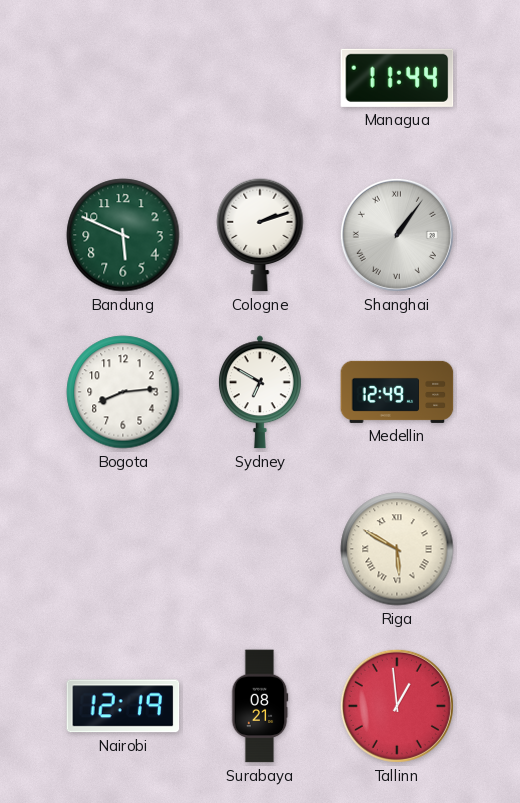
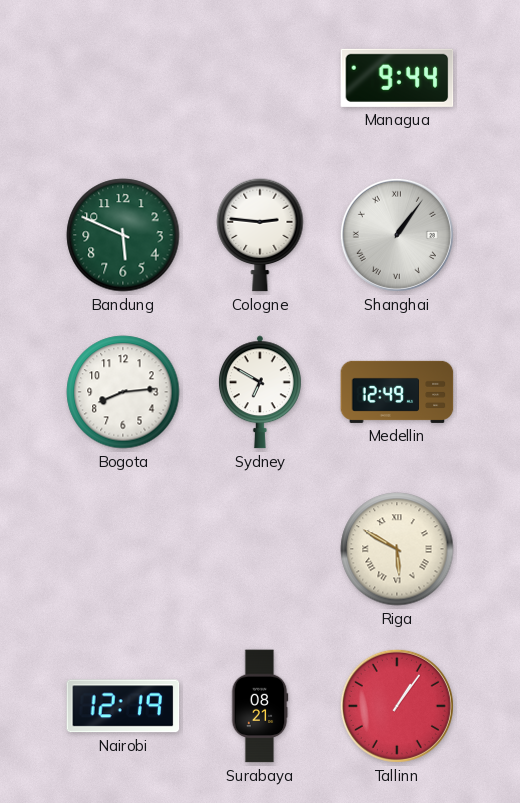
Managua: 11:44 -> 9:44
Cologne: 2:12 -> 2:46
Tallinn: 12:59 -> 1:06
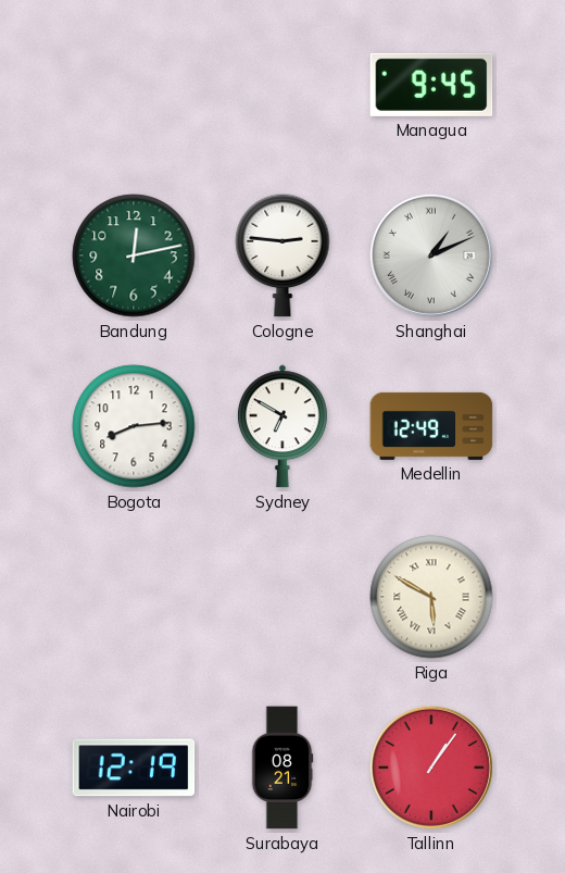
Managua: 9:44 -> 9:45
Bandung: 5:49 -> 12:13
Shanghai: 1:06 -> 1:11
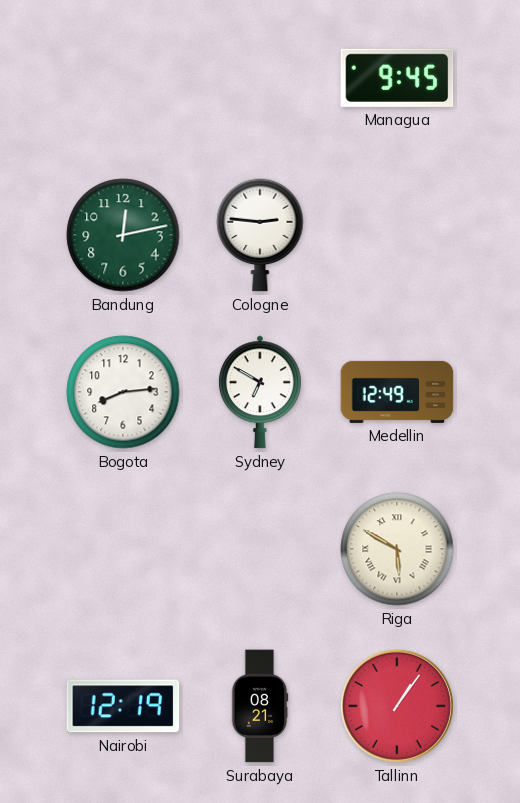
Shanghai: 1:11 -> none
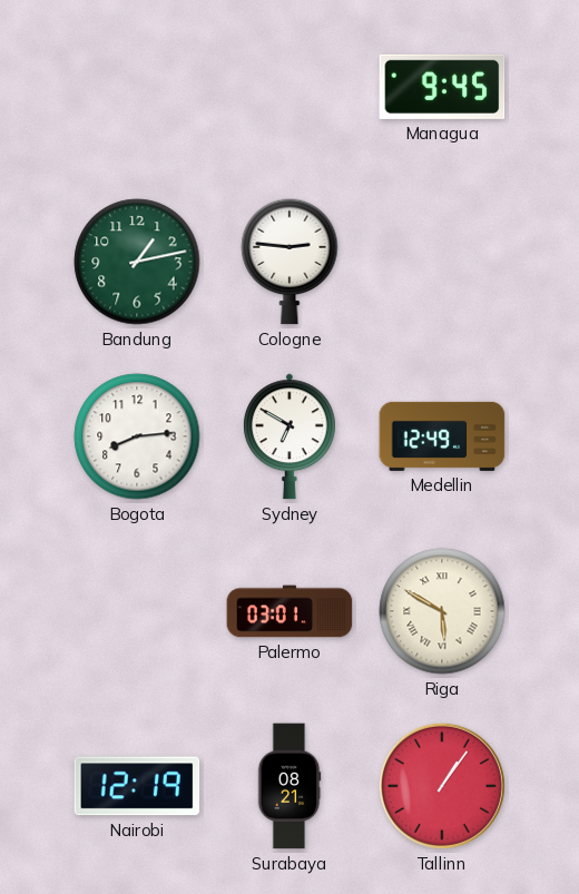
Bandung: 12:13 -> 1:13
Palermo: none -> 03:01
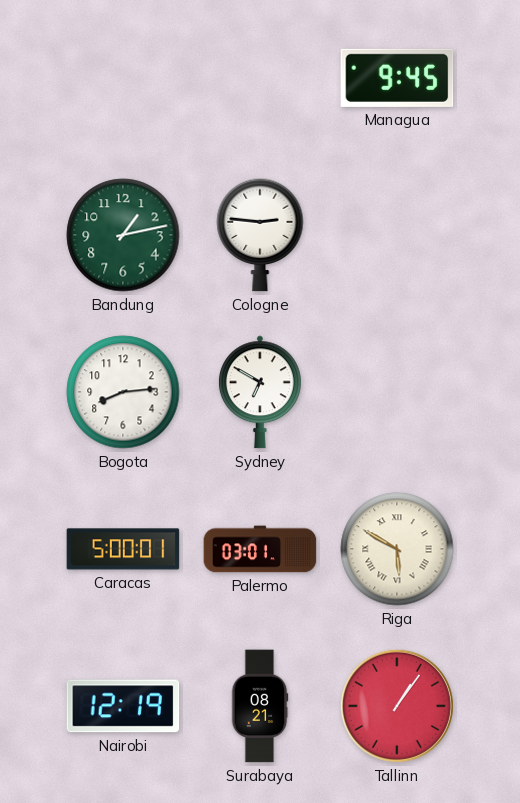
Medellin: 12:49 -> none
Caracas: none -> 5:00
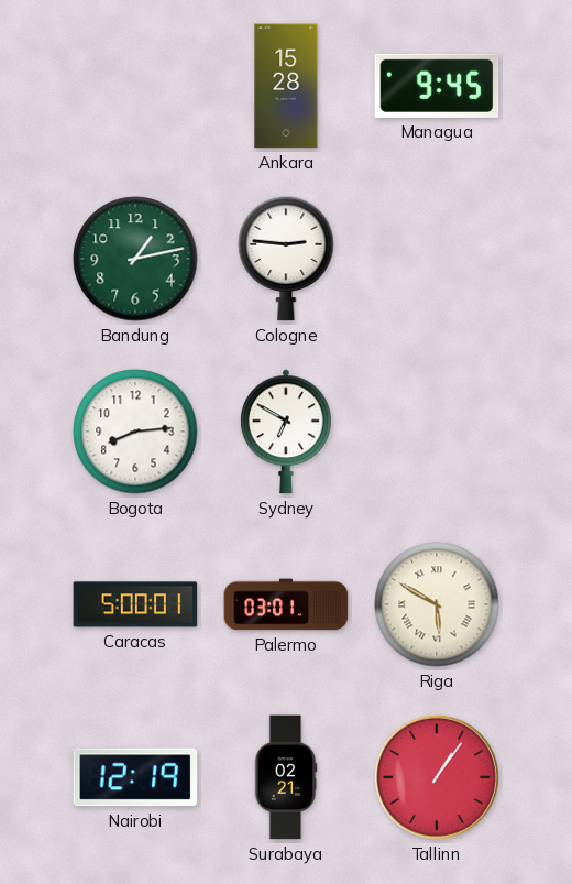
Ankara: none -> 15:28
Surabaya: 08:21 -> 02:21
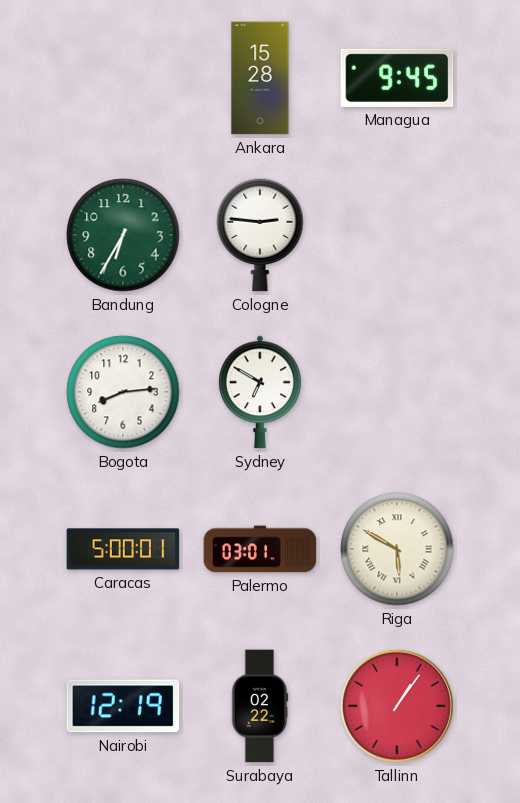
Bandung: 1:13 -> 6:35
Surabaya: 02:21 -> 02:22
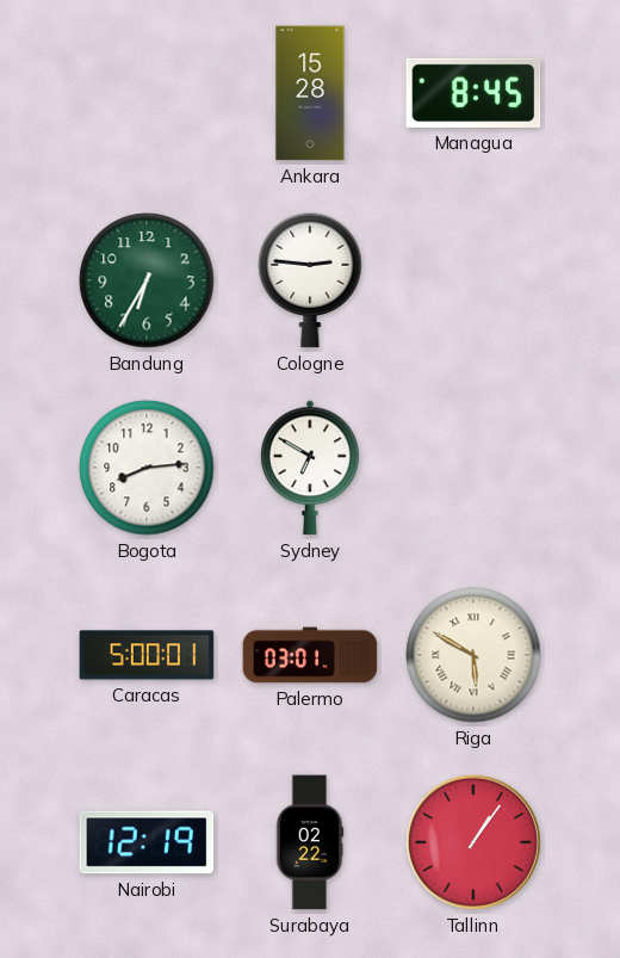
Managua: 9:45 -> 8:45
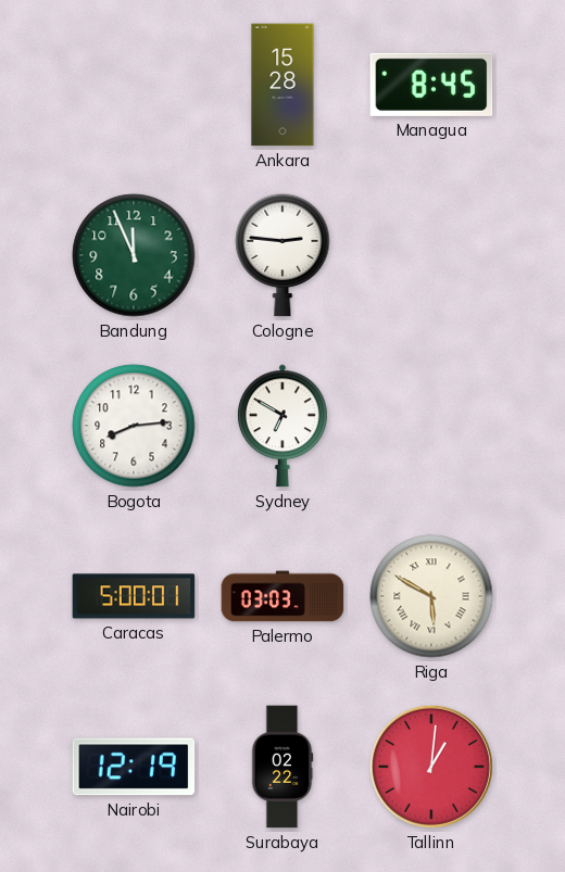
Bandung: 6:35 -> 11:56
Palermo: 03:01 -> 03:03
Tallinn: 1:06 -> 1:01
